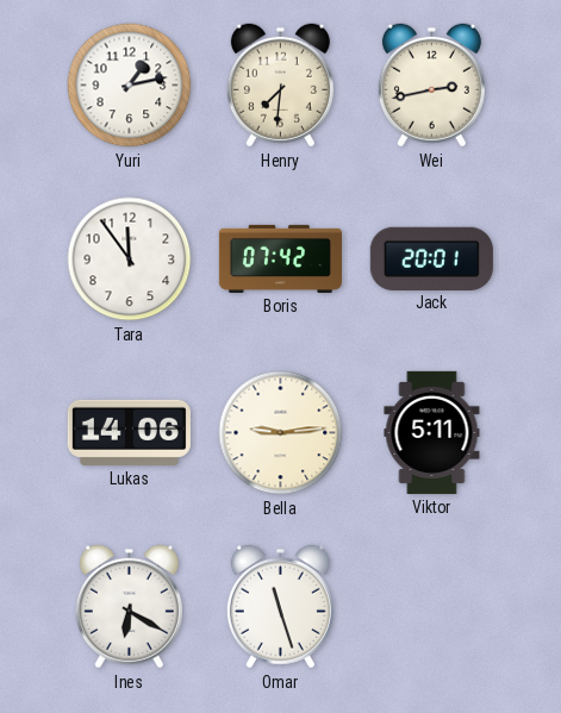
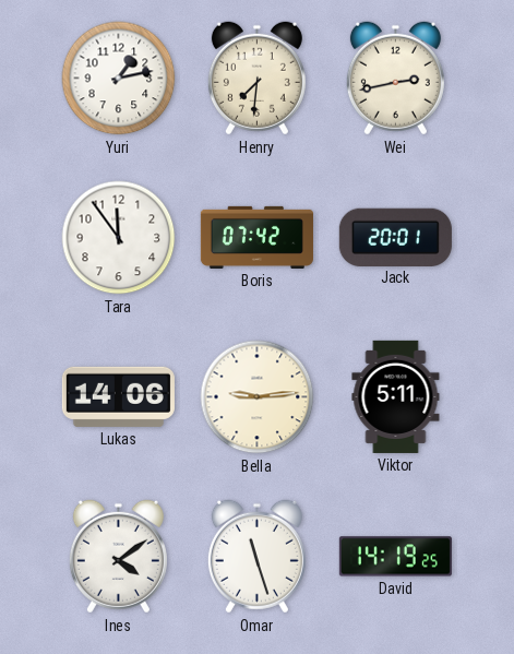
Ines: 6:20 -> 4:09
David: none -> 14:19
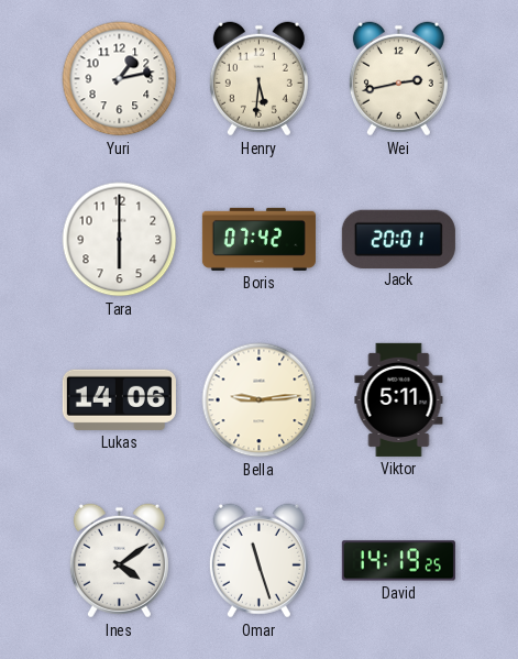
Henry: 7:31 -> 5:31
Tara: 11:54 -> 6:00
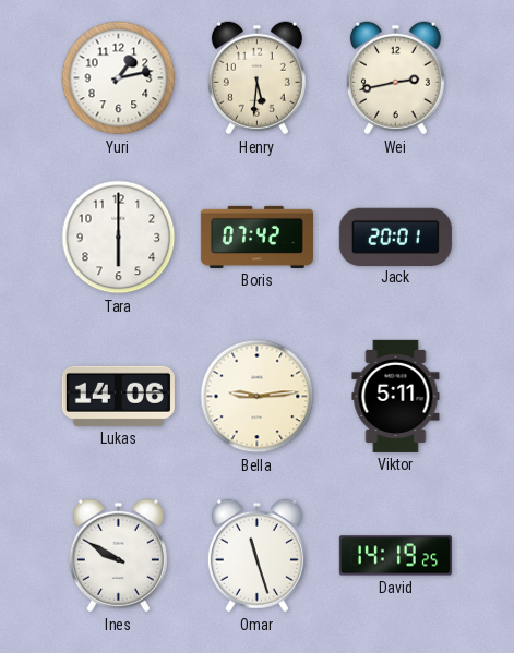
Ines: 4:09 -> 9:50
